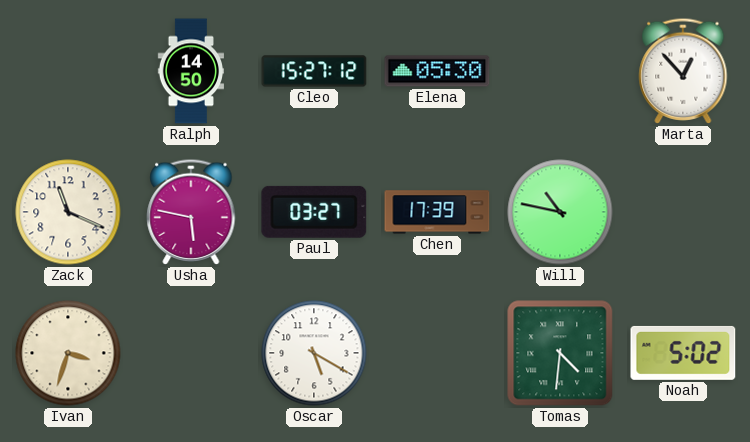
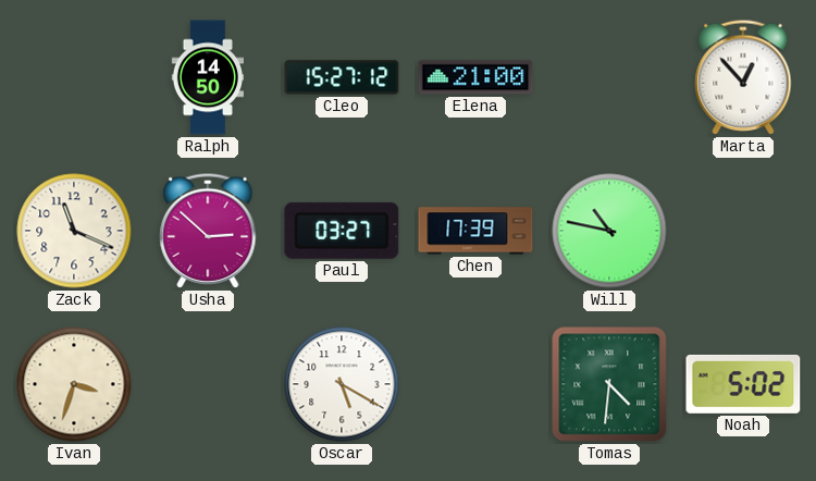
Elena: 05:30 -> 21:00
Usha: 5:47 -> 2:52
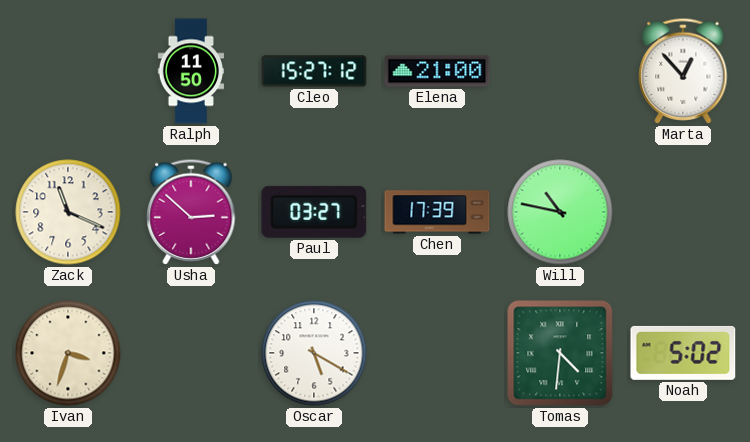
Ralph: 14:50 -> 11:50
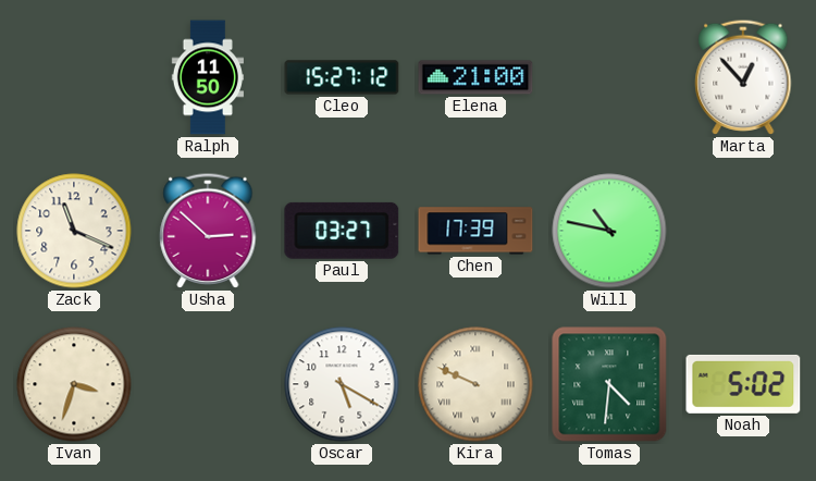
Kira: none -> 9:49
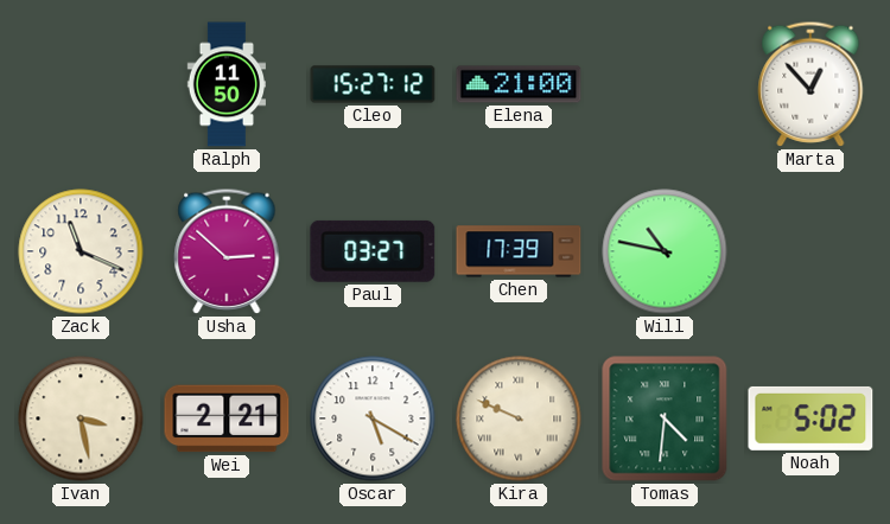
Ivan: 3:33 -> 3:28
Wei: none -> 2:21
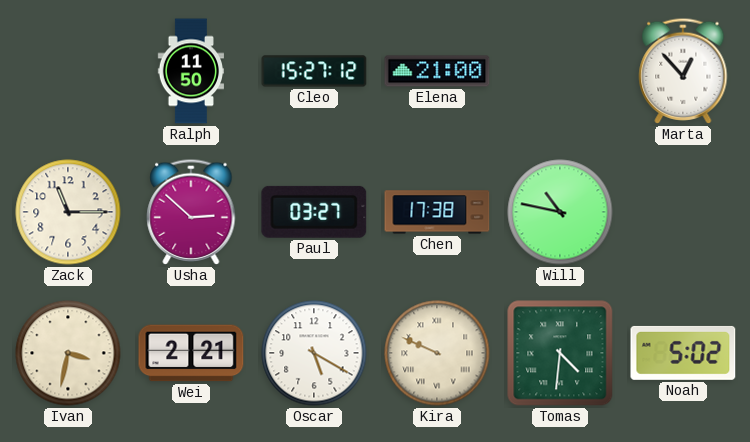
Zack: 11:19 -> 11:15
Chen: 17:39 -> 17:38
Ivan: 3:28 -> 3:32
